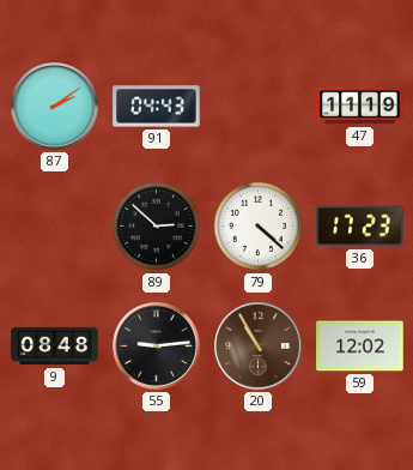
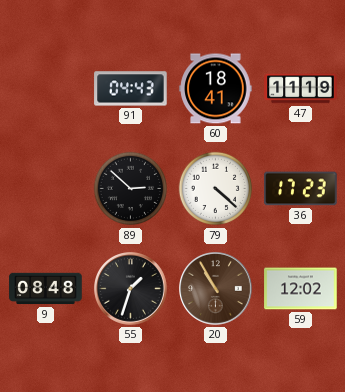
87: 2:09 -> none
60: none -> 18:41
55: 9:14 -> 1:33
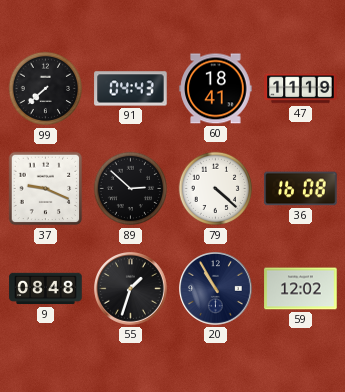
99: none -> 7:38
37: none -> 9:19
36: 17:23 -> 16:08
20 dial: brown -> navy
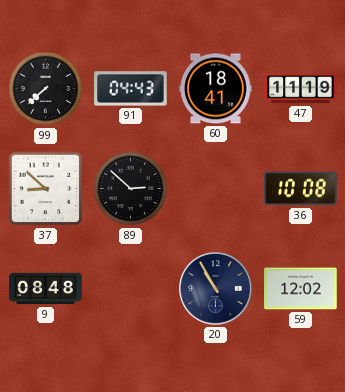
37: 9:19 -> 8:52
79: 4:22 -> none
36: 16:08 -> 10:08
55: 1:33 -> none
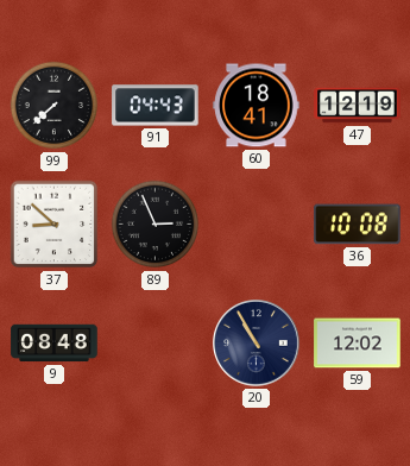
47: 11:19 -> 12:19
89: 2:52 -> 2:56
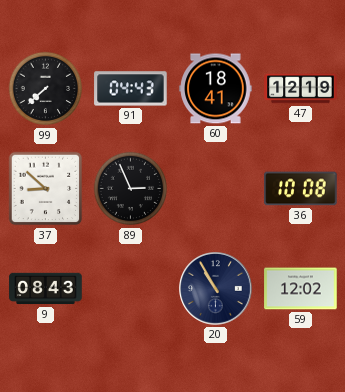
9: 08:48 -> 08:43
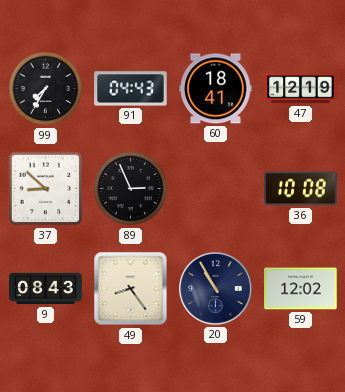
99: 7:38 -> 7:35
49: none -> 8:24
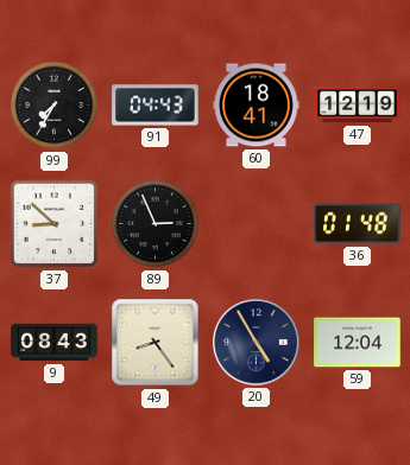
36: 10:08 -> 01:48
20: 10:55 -> 4:55
59: 12:02 -> 12:04
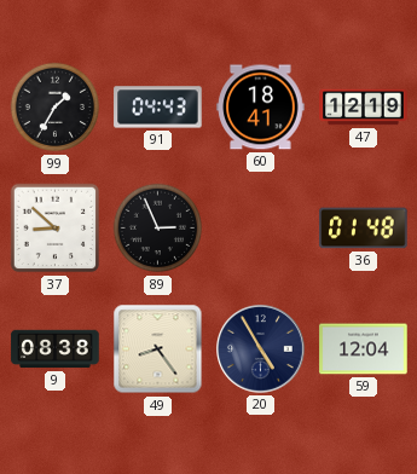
99: 7:35 -> 1:35
9: 08:43 -> 08:38
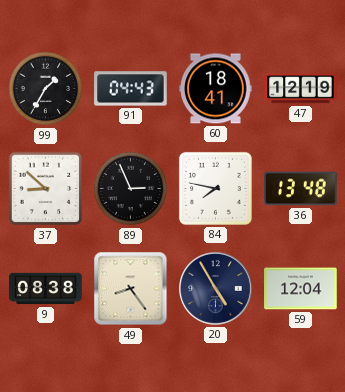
84: none -> 7:47
36: 01:48 -> 13:48
